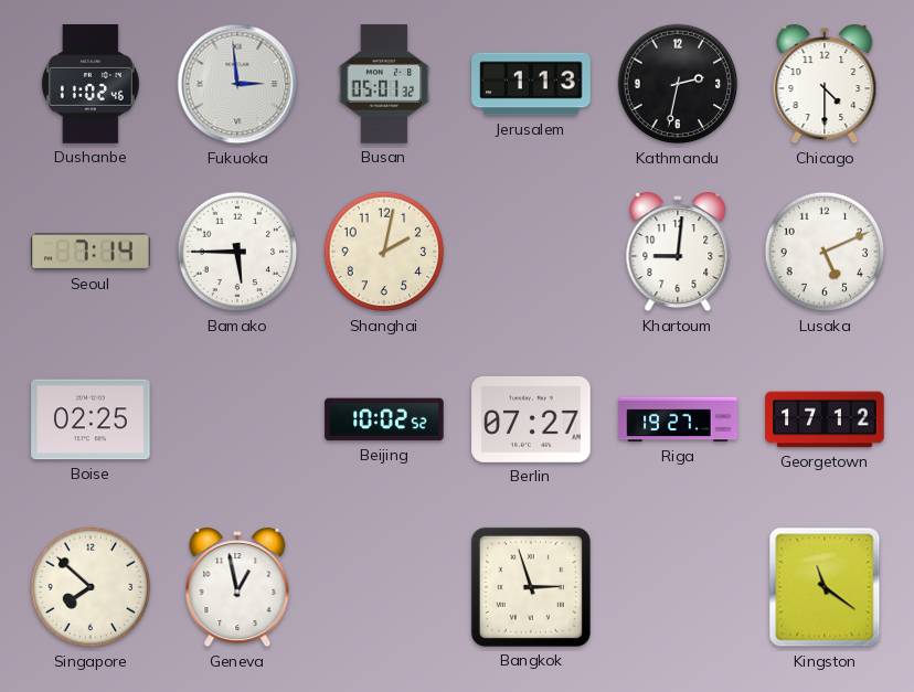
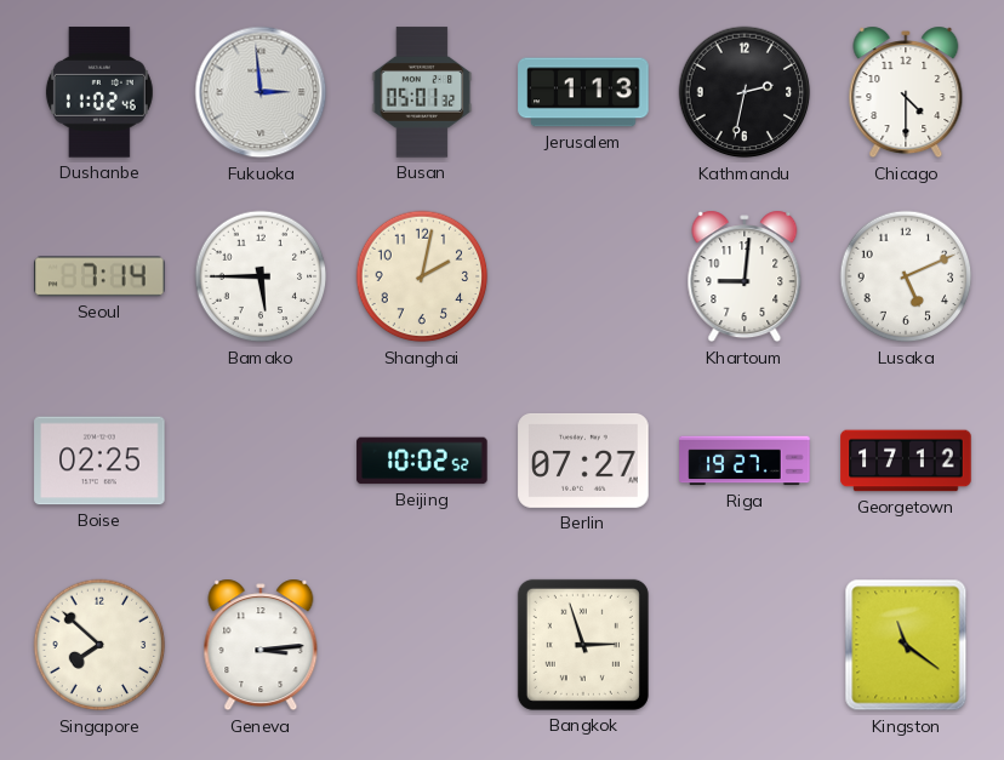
Geneva: 12:58 -> 3:14
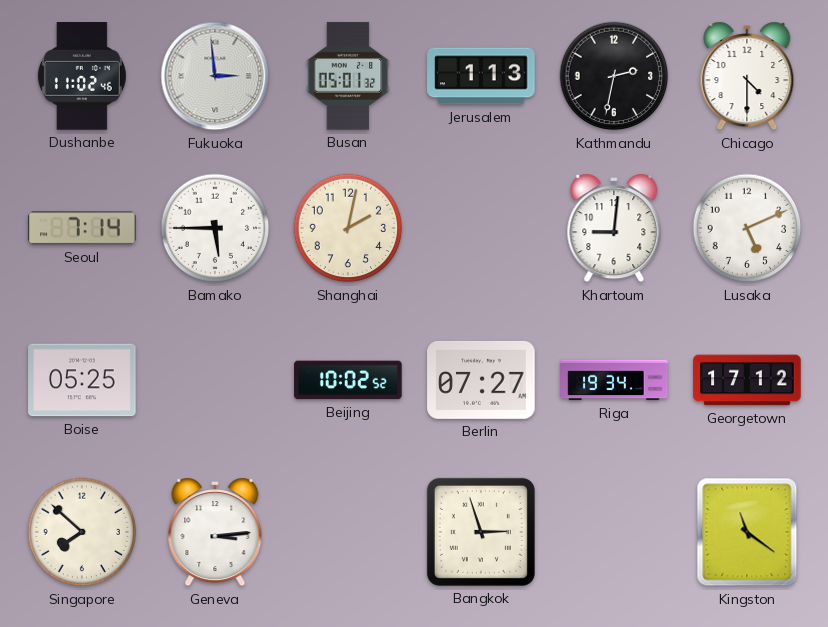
Boise: 02:25 -> 05:25
Riga: 19:27 -> 19:34
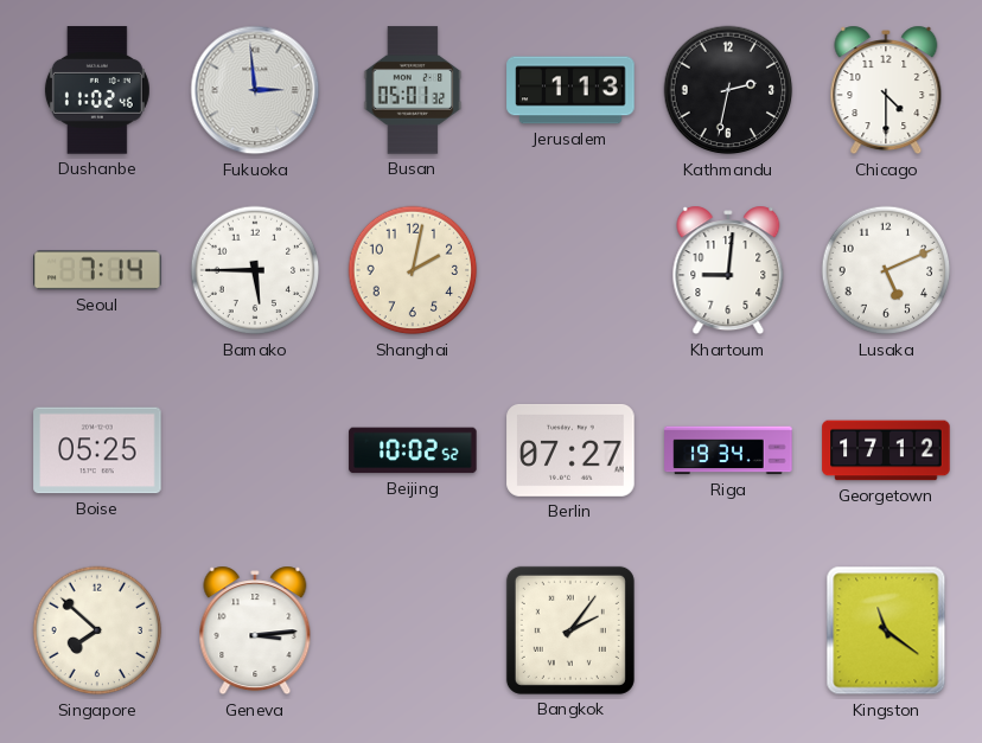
Bangkok: 2:57 -> 2:06
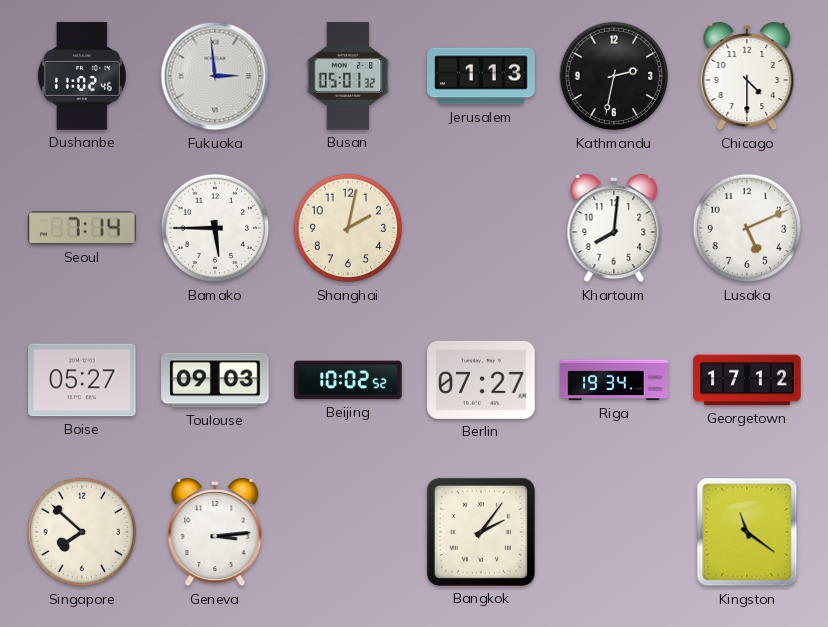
Khartoum: 9:01 -> 8:01
Boise: 05:25 -> 05:27
Toulouse: none -> 09:03
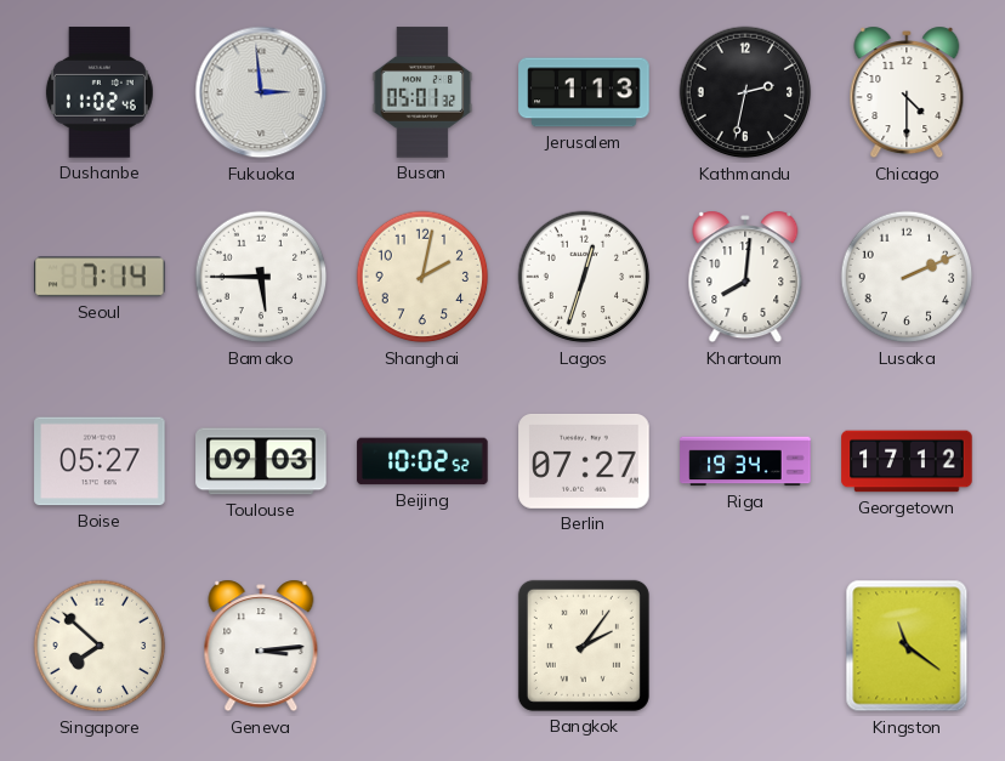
Lagos: none -> 12:33
Lusaka: 5:11 -> 2:11
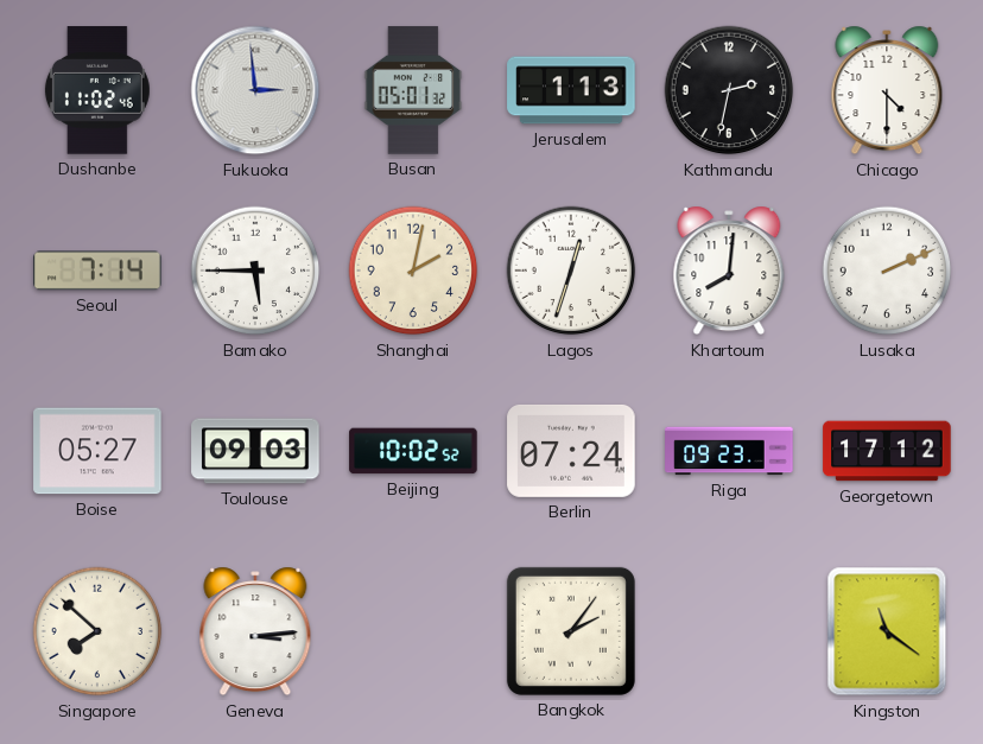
Berlin: 07:27 -> 07:24
Riga: 19:34 -> 09:23
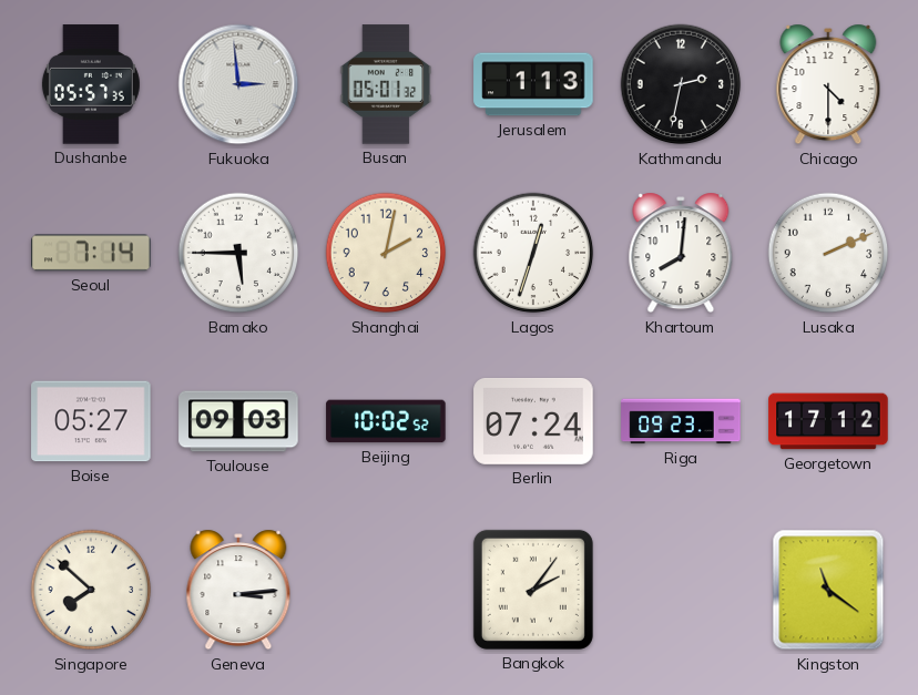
Dushanbe: 11:02 -> 05:57
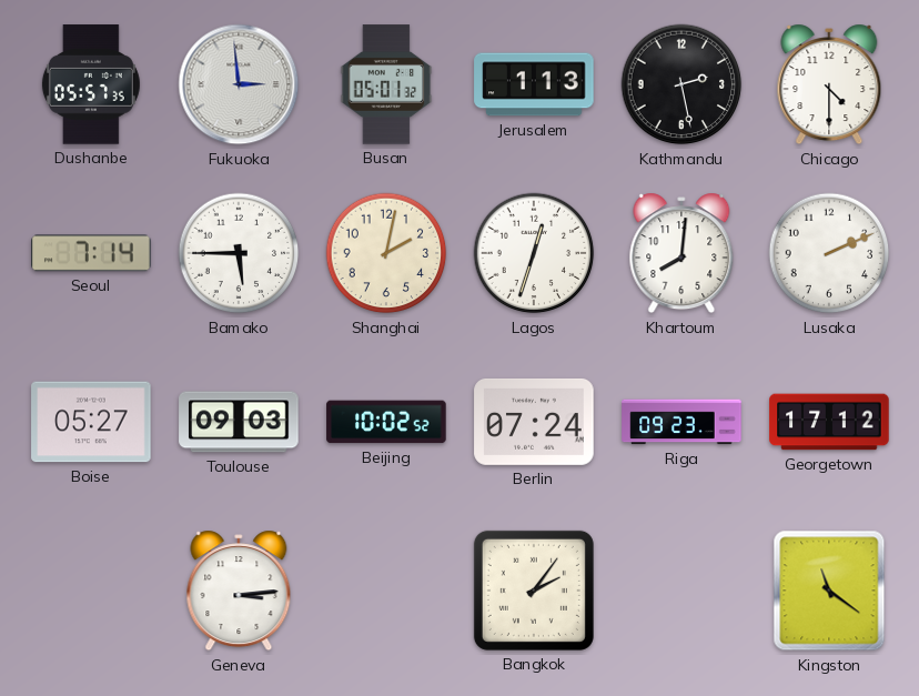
Kathmandu: 2:32 -> 2:28
Singapore: 7:52 -> none
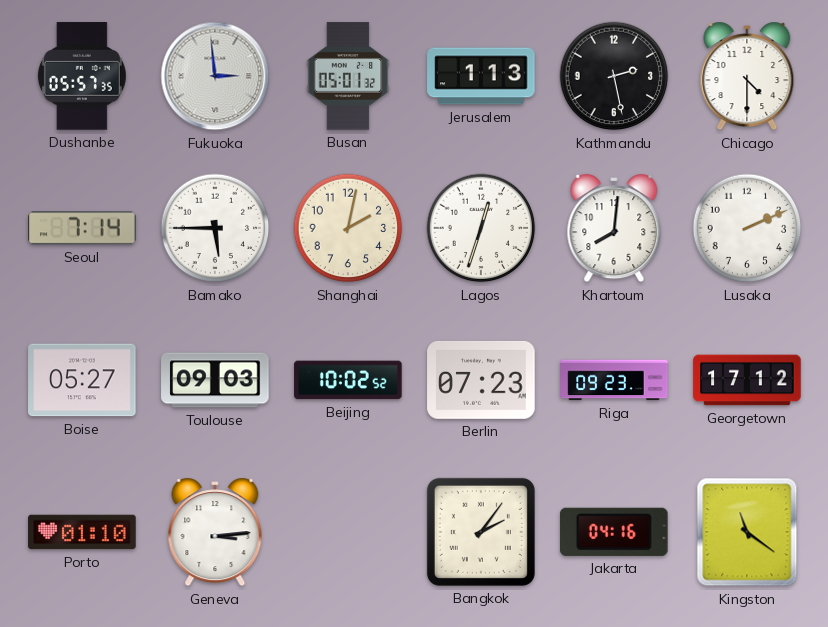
Berlin: 07:24 -> 07:23
Porto: none -> 01:10
Jakarta: none -> 04:16
